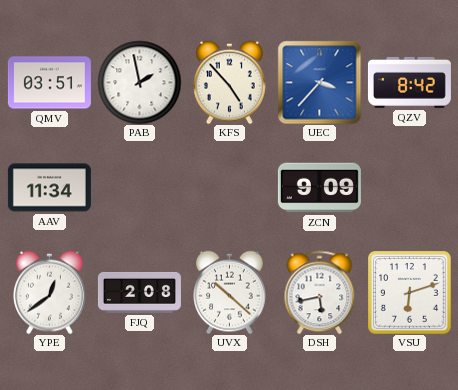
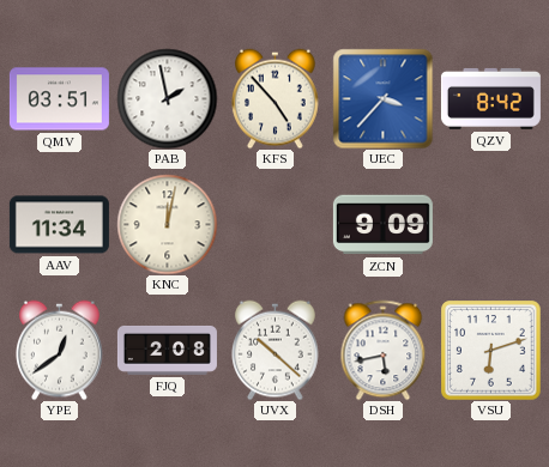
KNC: none -> 12:02
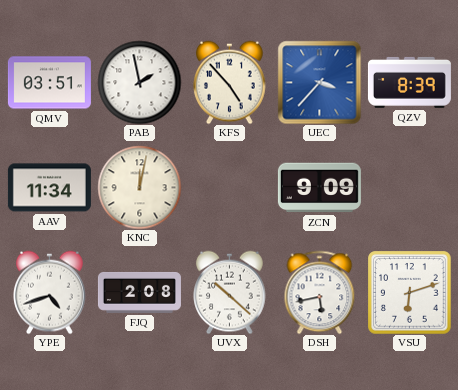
QZV: 8:42 -> 8:39
YPE: 12:39 -> 4:42
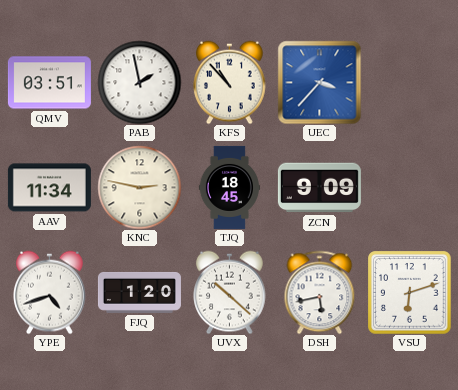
KFS: 4:53 -> 10:53
QZV: 8:39 -> none
KNC: 12:02 -> 2:47
TJQ: none -> 18:45
FJQ: 2:08 -> 1:20
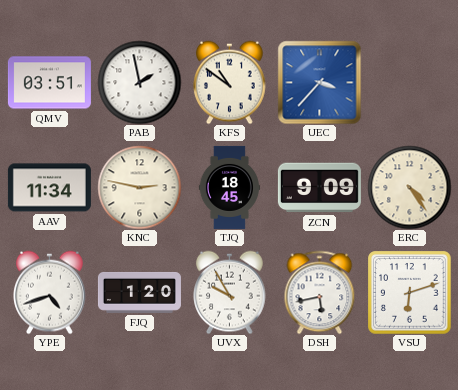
KFS: 10:53 -> 10:51
ERC: none -> 4:24
UVX: 10:22 -> 9:55
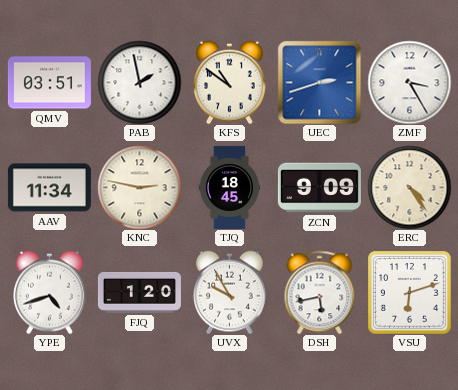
UEC: 3:37 -> 2:42
ZMF: none -> 3:25
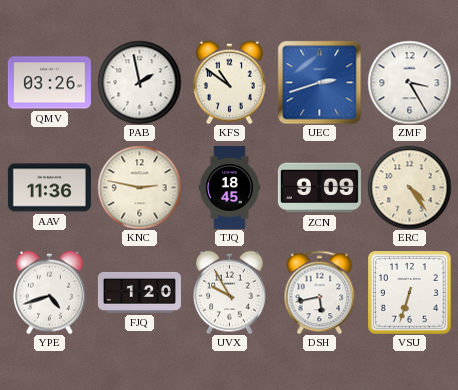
QMV: 03:51 -> 03:26
AAV: 11:34 -> 11:36
VSU: 6:12 -> 6:33
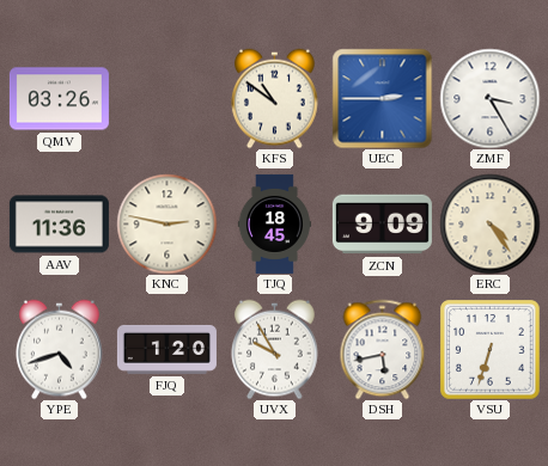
PAB: 1:58 -> none
UEC: 2:42 -> 2:45
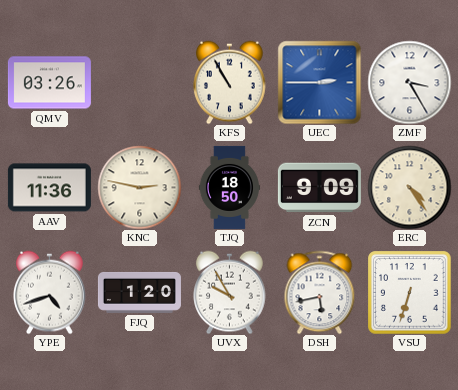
KFS: 10:51 -> 10:55
TJQ: 18:45 -> 18:50
